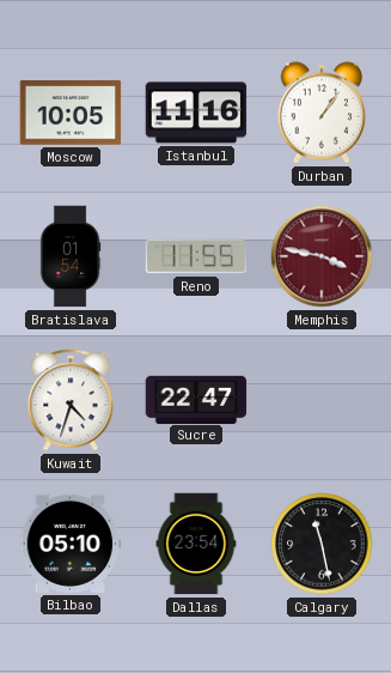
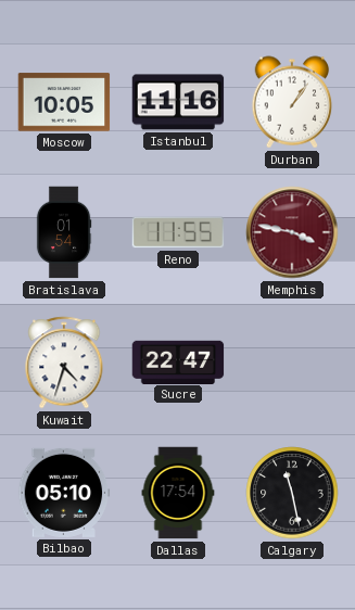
Dallas: 23:54 -> 17:54
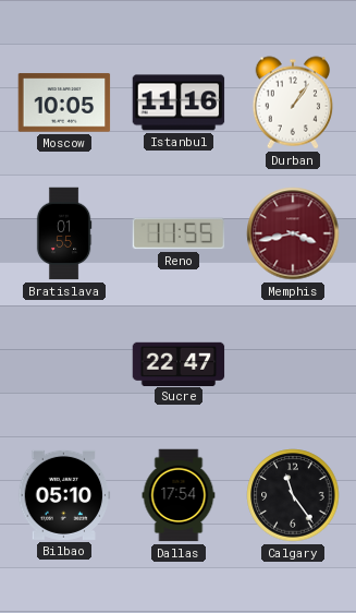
Bratislava: 01:54 -> 01:55
Memphis: 3:47 -> 3:43
Kuwait: 4:33 -> none
Calgary: 11:28 -> 11:24
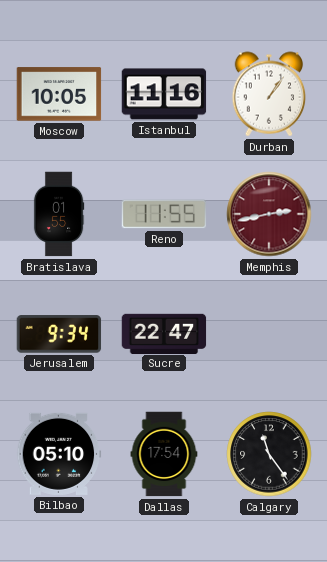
Memphis: 3:43 -> 2:43
Jerusalem: none -> 9:34
